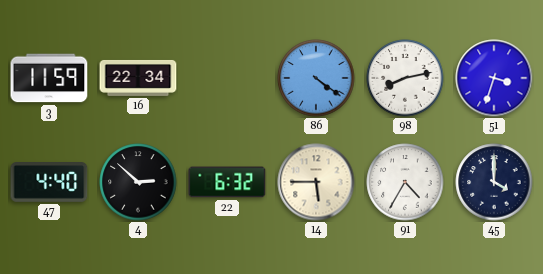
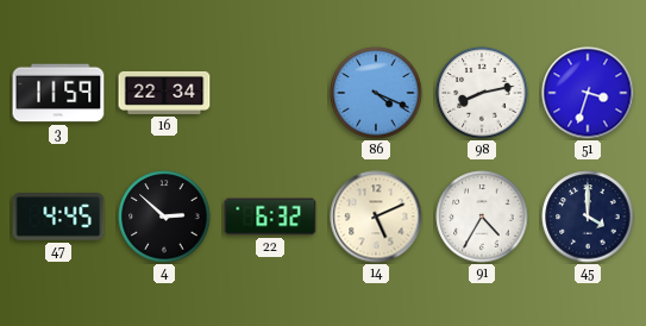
86: 4:21 -> 4:19
47: 4:40 -> 4:45
14: 5:45 -> 5:11
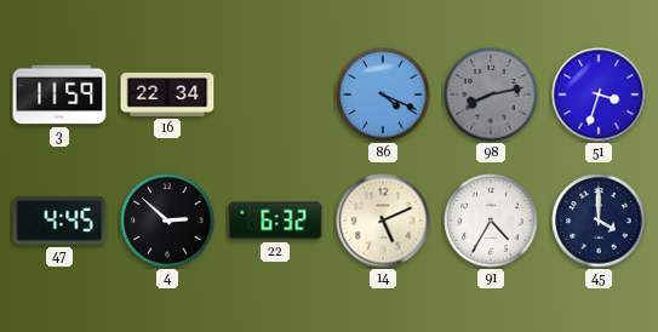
98 dial: white -> grey
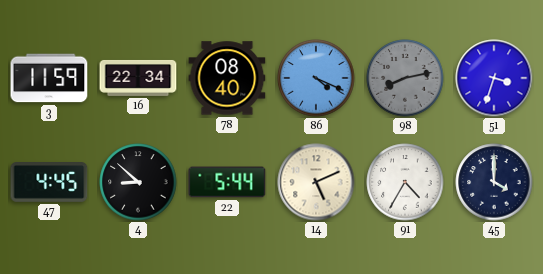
78: none -> 08:40
4: 2:52 -> 8:52
22: 6:32 -> 5:44
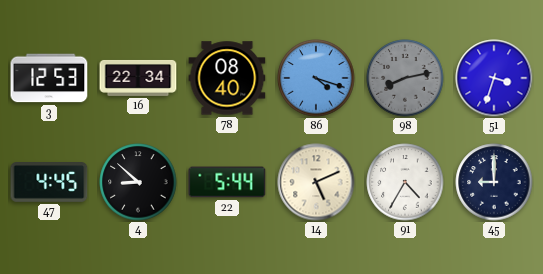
3: 11:59 -> 12:53
86: 4:19 -> 4:18
45: 4:00 -> 9:00
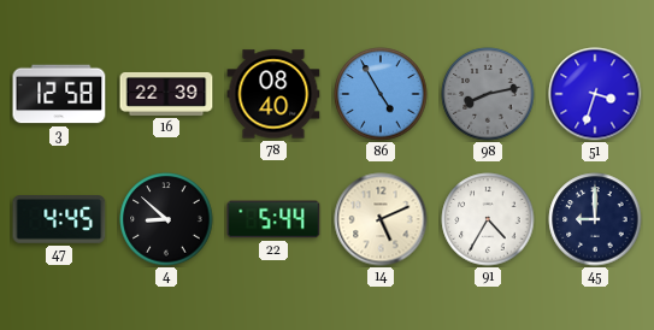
3: 12:53 -> 12:58
16: 22:34 -> 22:39
86: 4:18 -> 4:55
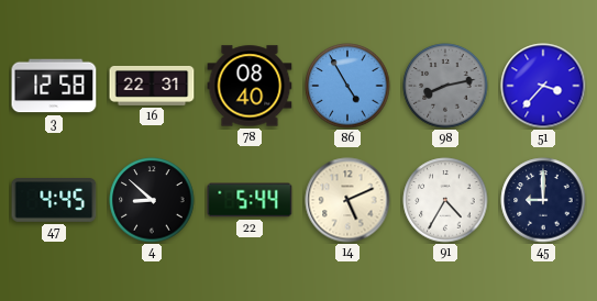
16: 22:39 -> 22:31
51: 3:33 -> 3:37
